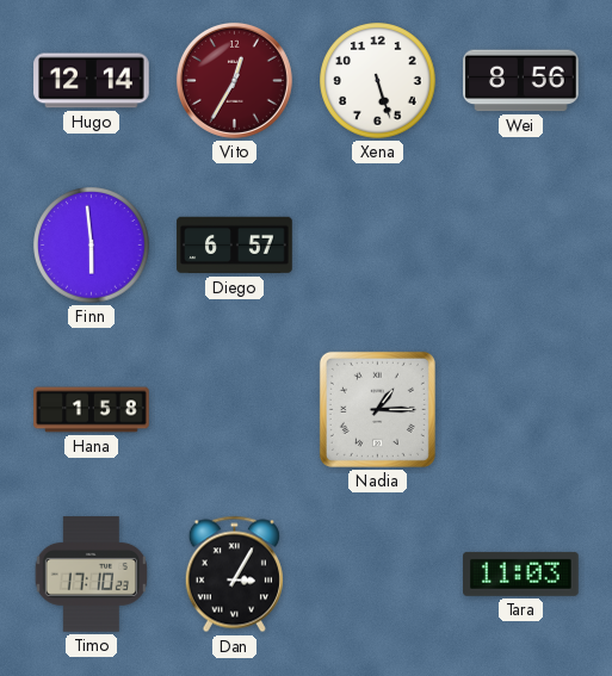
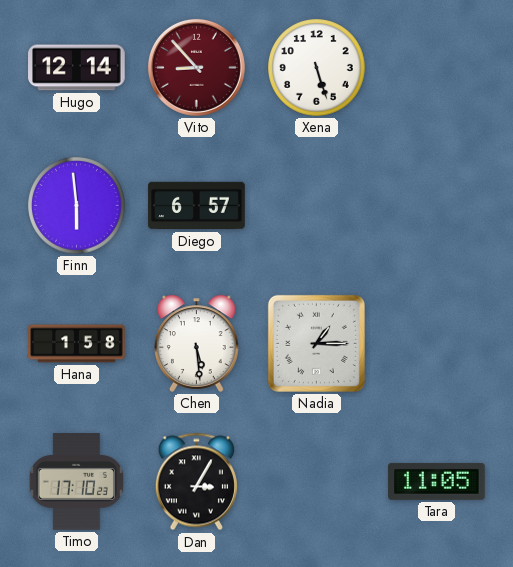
Vito: 12:35 -> 8:53
Wei: 8:56 -> none
Chen: none -> 5:29
Tara: 11:03 -> 11:05
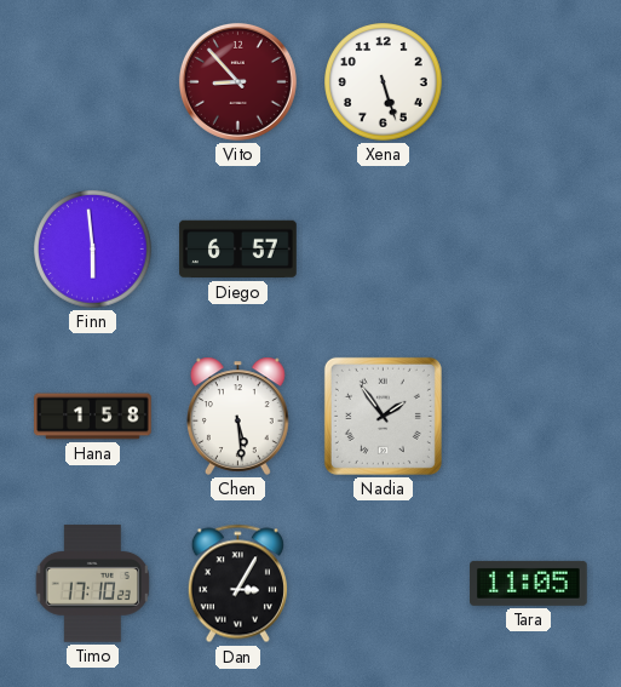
Hugo: 12:14 -> none
Nadia: 1:15 -> 1:54
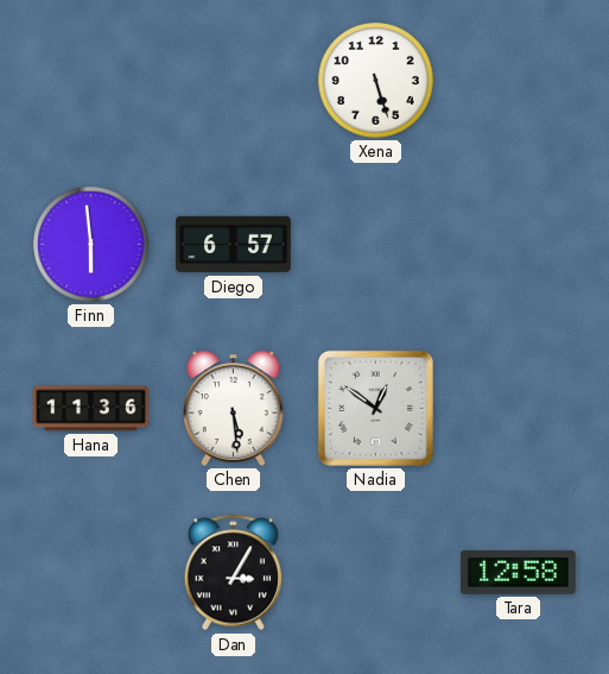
Vito: 8:53 -> none
Hana: 1:58 -> 11:36
Nadia: 1:54 -> 12:51
Timo: 17:10 -> none
Tara: 11:05 -> 12:58
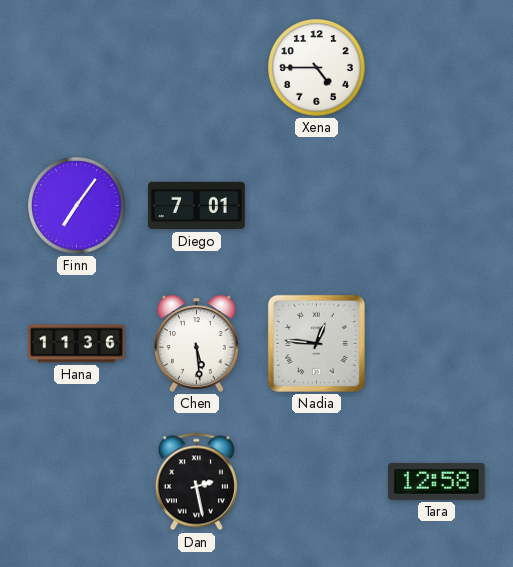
Xena: 5:27 -> 4:45
Finn: 5:59 -> 7:06
Diego: 6:57 -> 7:01
Nadia: 12:51 -> 12:46
Dan: 3:05 -> 2:28
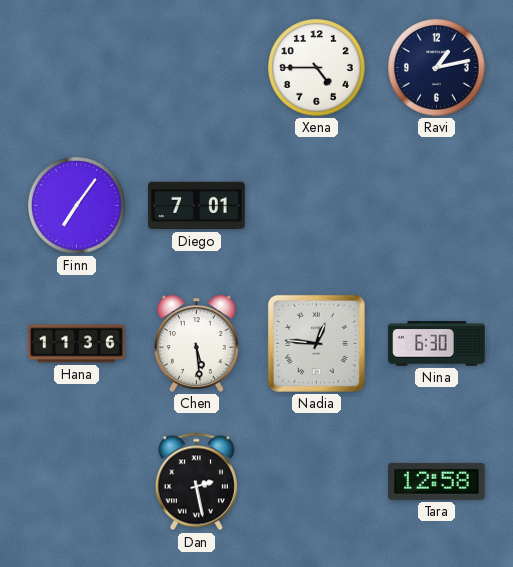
Ravi: none -> 1:13
Nina: none -> 6:30
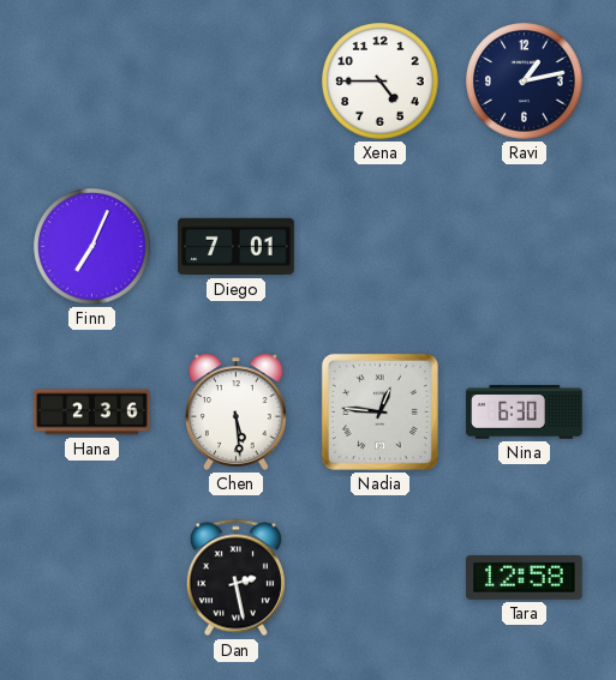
Finn: 7:06 -> 7:04
Hana: 11:36 -> 2:36
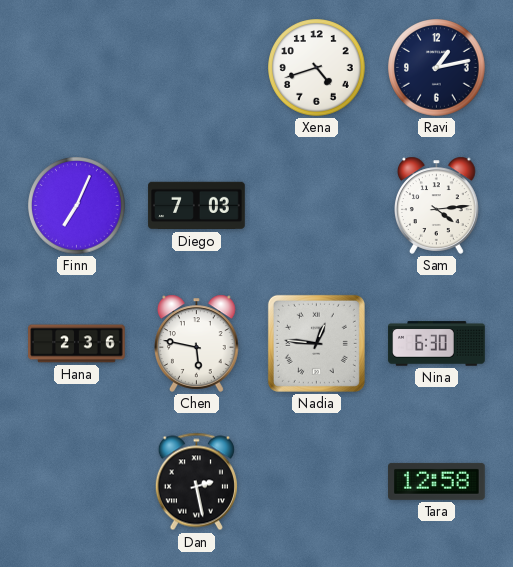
Xena: 4:45 -> 4:42
Diego: 7:01 -> 7:03
Sam: none -> 4:14
Chen: 5:29 -> 5:47
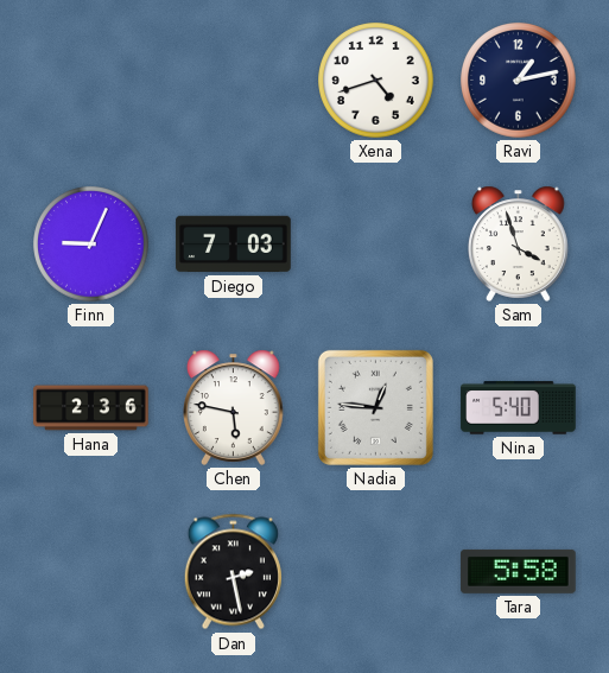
Finn: 7:04 -> 9:04
Sam: 4:14 -> 3:57
Nina: 6:30 -> 5:40
Tara: 12:58 -> 5:58
